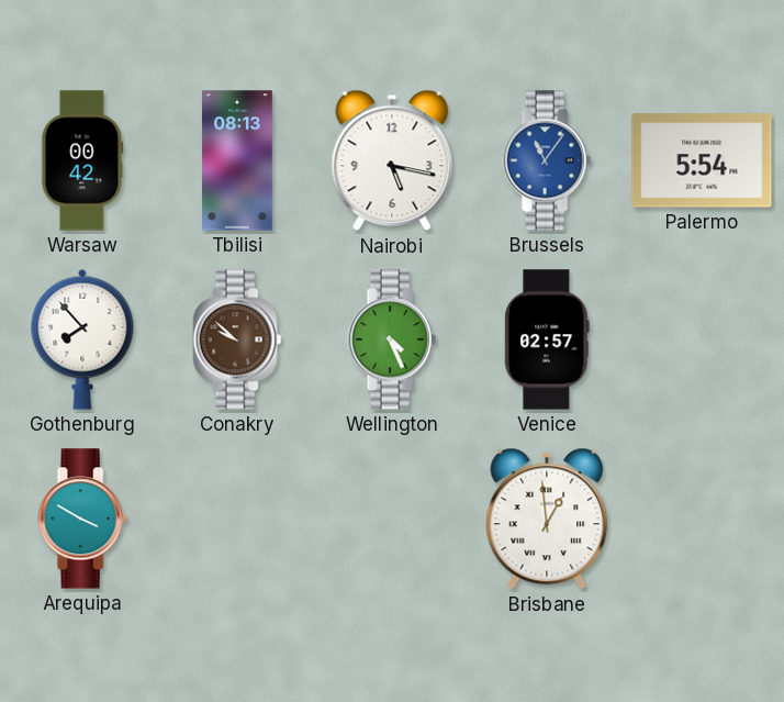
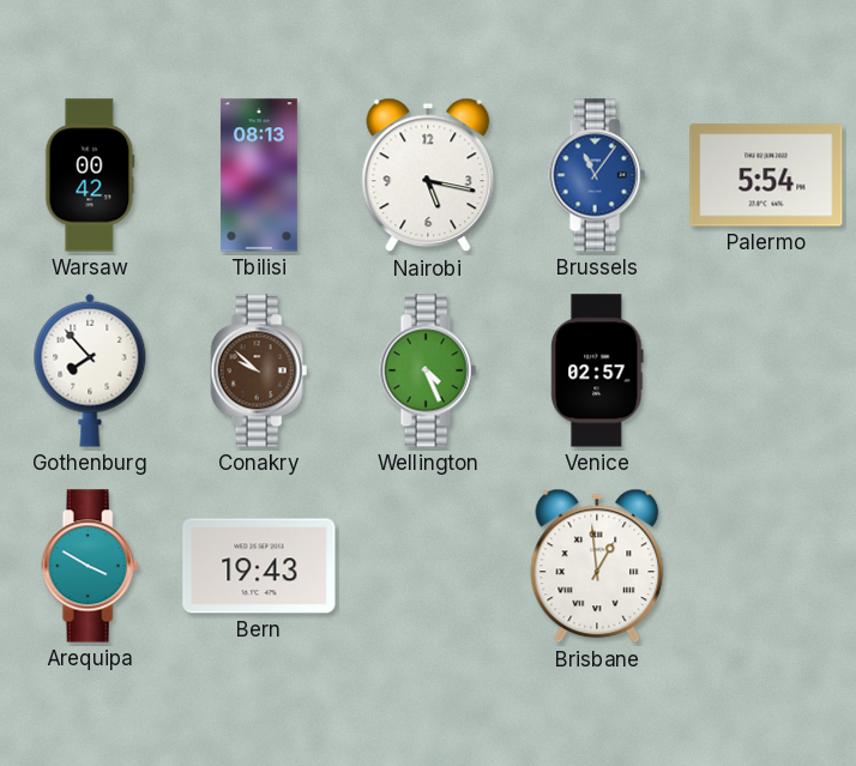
Bern: none -> 19:43
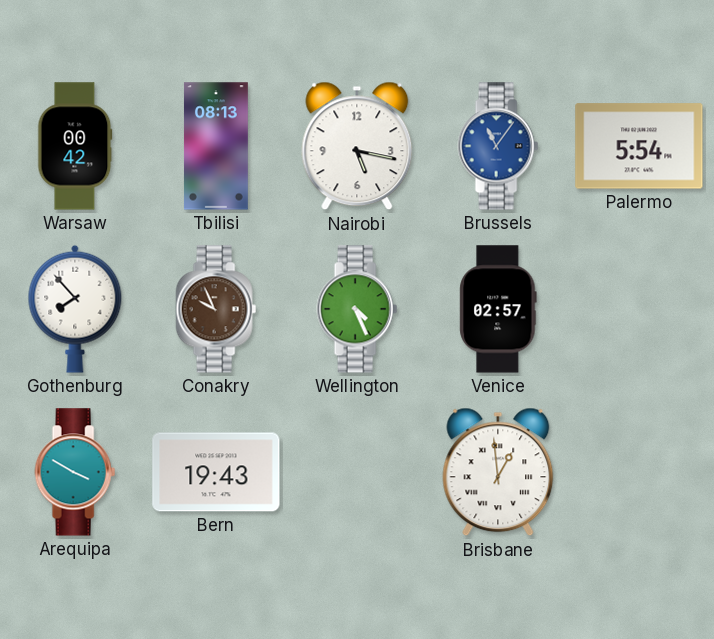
Conakry: 9:52 -> 9:56
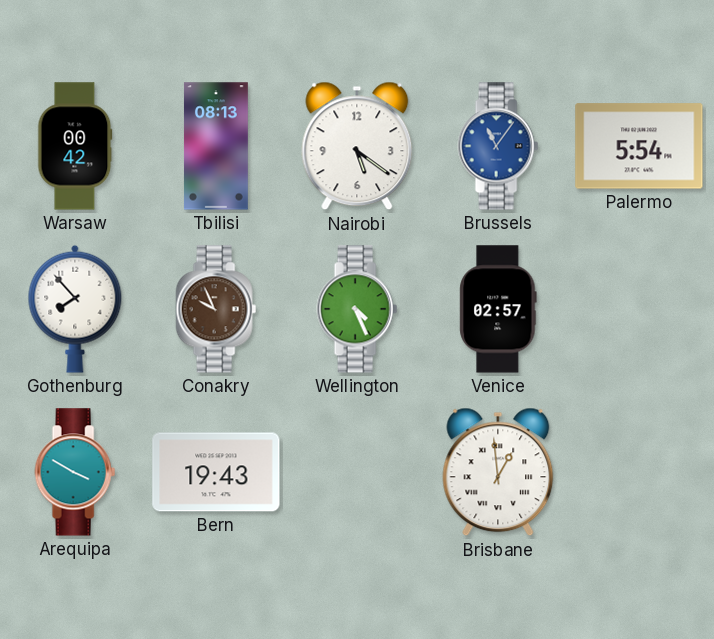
Nairobi: 5:17 -> 5:21
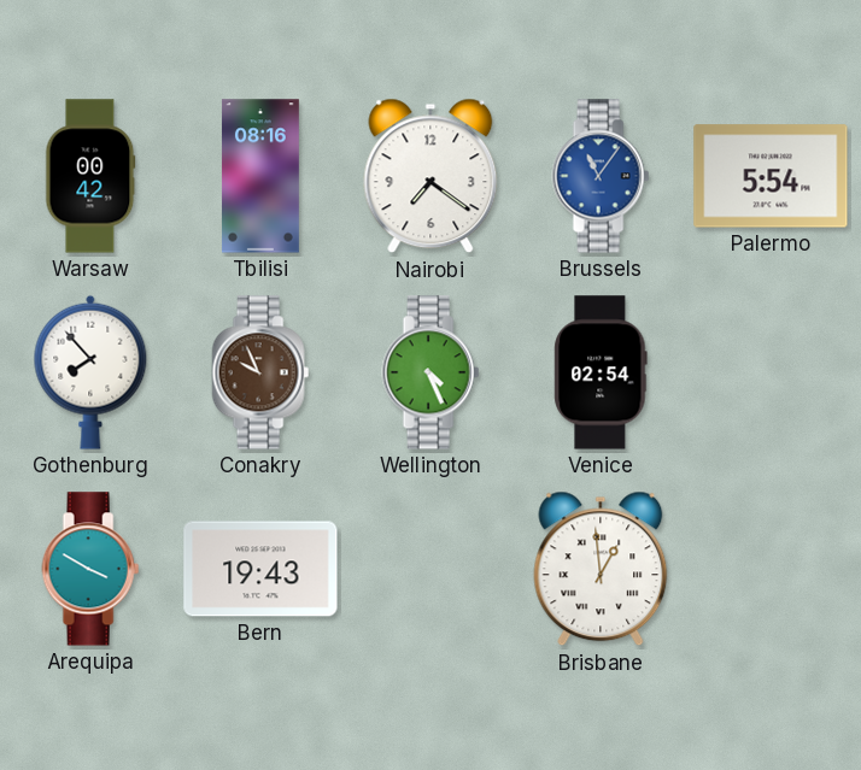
Tbilisi: 08:13 -> 08:16
Nairobi: 5:21 -> 7:21
Venice: 02:57 -> 02:54
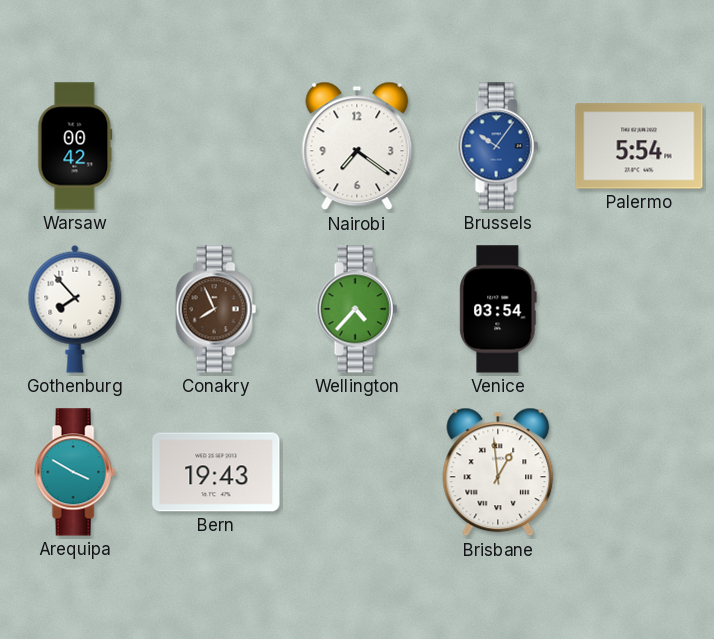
Tbilisi: 08:16 -> none
Brussels: 11:06 -> 10:06
Conakry: 9:56 -> 7:56
Wellington: 4:26 -> 4:37
Venice: 02:54 -> 03:54
